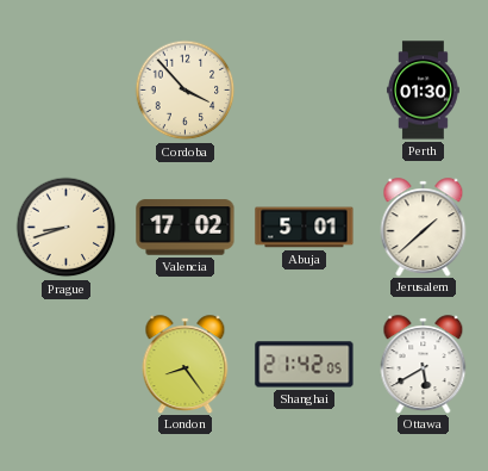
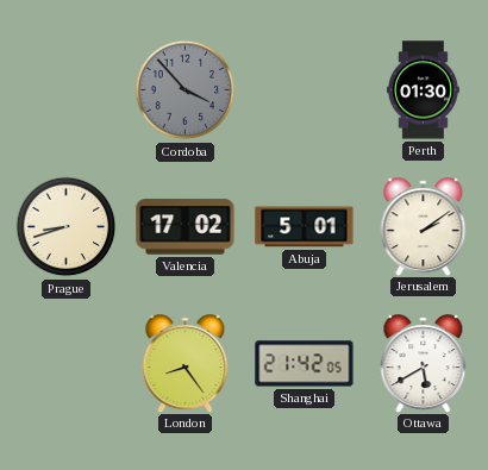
Cordoba dial: cream -> grey
Jerusalem: 1:38 -> 2:09
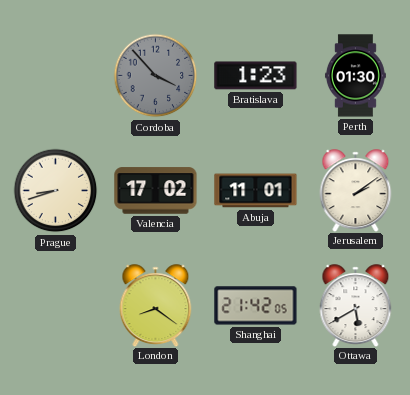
Bratislava: none -> 1:23
Abuja: 5:01 -> 11:01
London: 8:24 -> 8:21
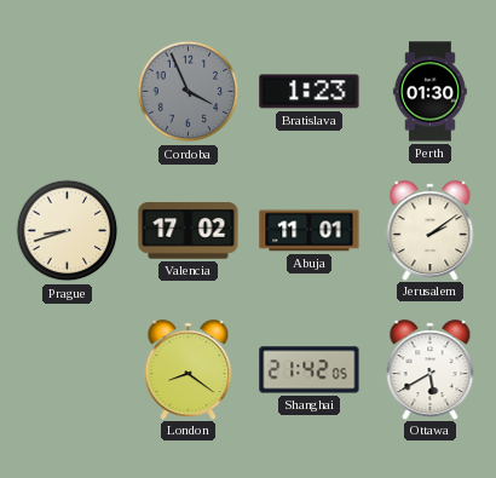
Cordoba: 3:53 -> 3:56
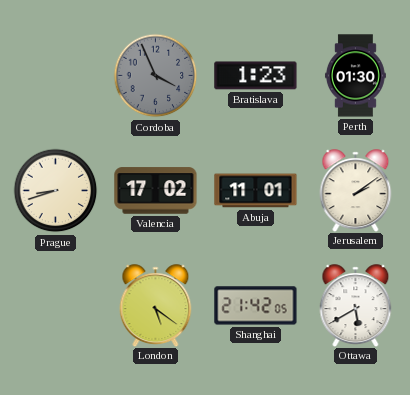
London: 8:21 -> 5:21
